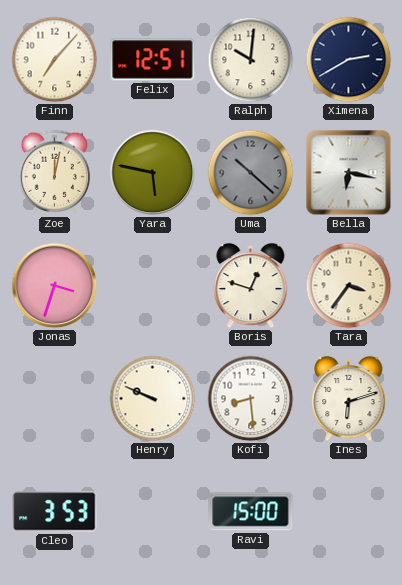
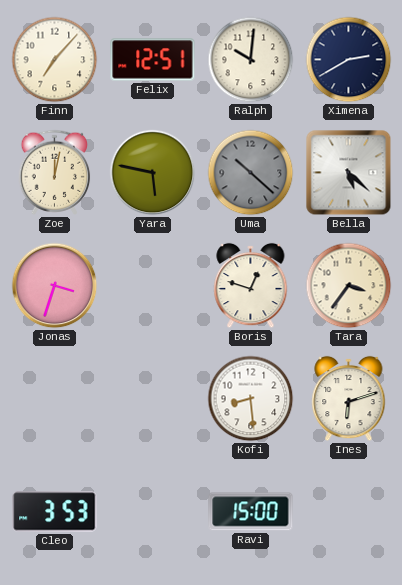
Bella: 6:17 -> 5:22
Henry: 9:49 -> none
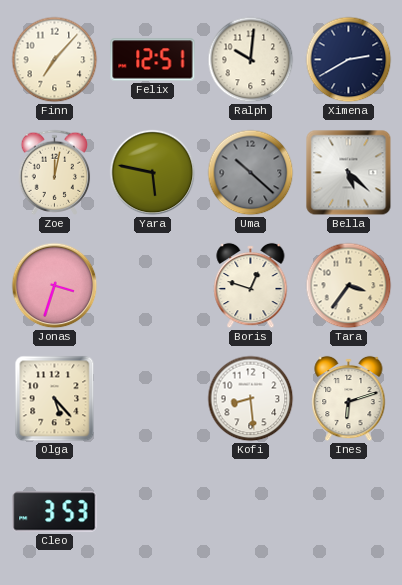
Olga: none -> 5:23
Ravi: 15:00 -> none
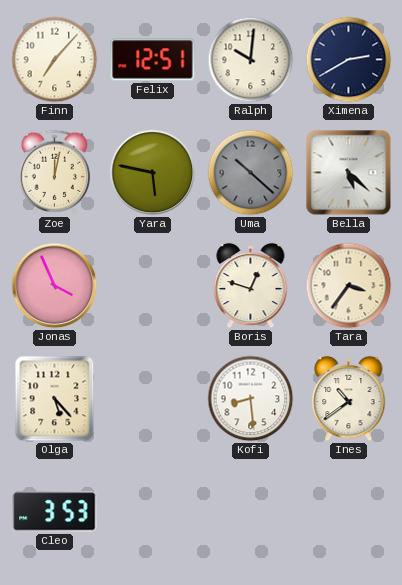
Jonas: 3:33 -> 3:56
Ines: 6:12 -> 10:39
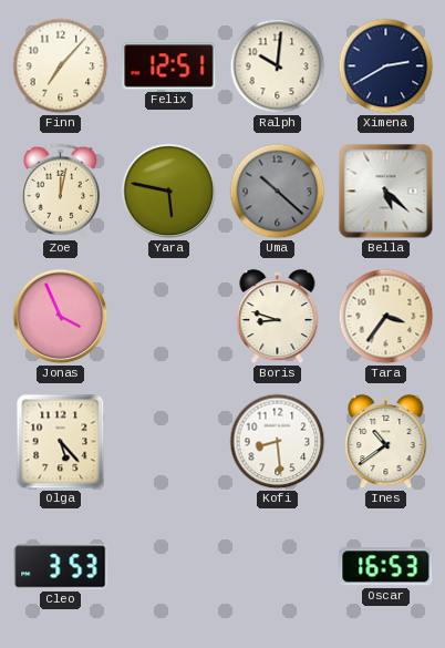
Boris: 12:48 -> 8:48
Oscar: none -> 16:53
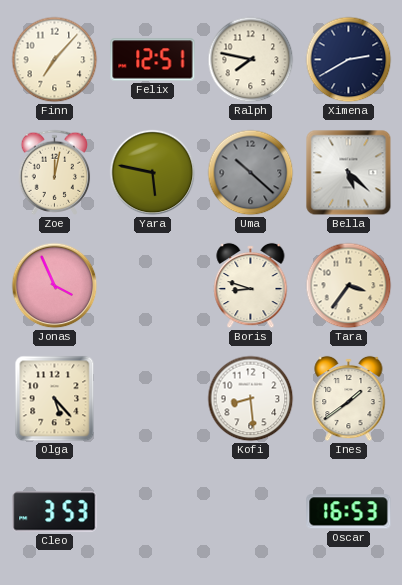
Ralph: 10:01 -> 7:47
Ines: 10:39 -> 1:39
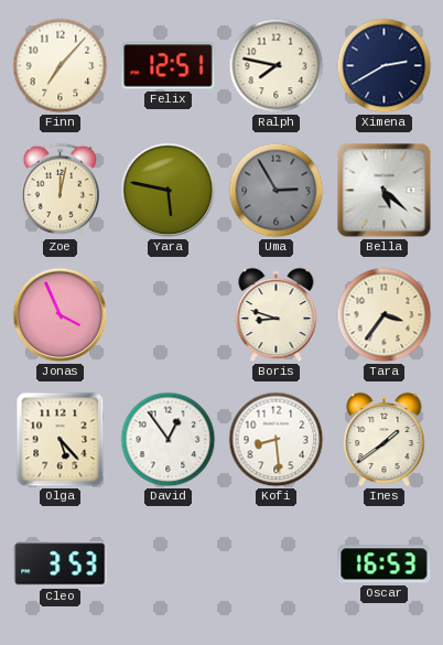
Uma: 10:22 -> 2:55
David: none -> 12:54
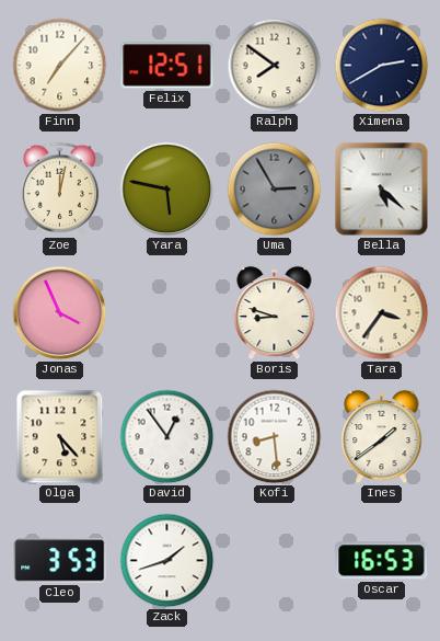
Ralph: 7:47 -> 7:51
Zack: none -> 1:42
